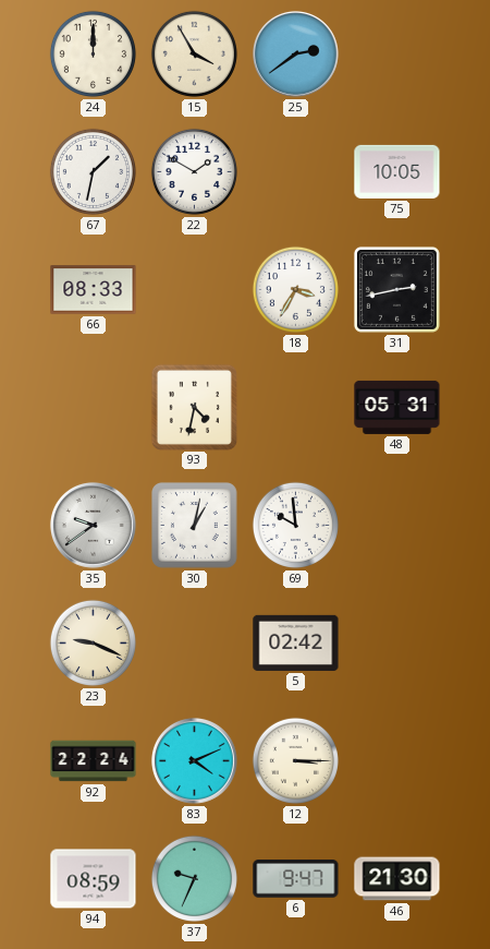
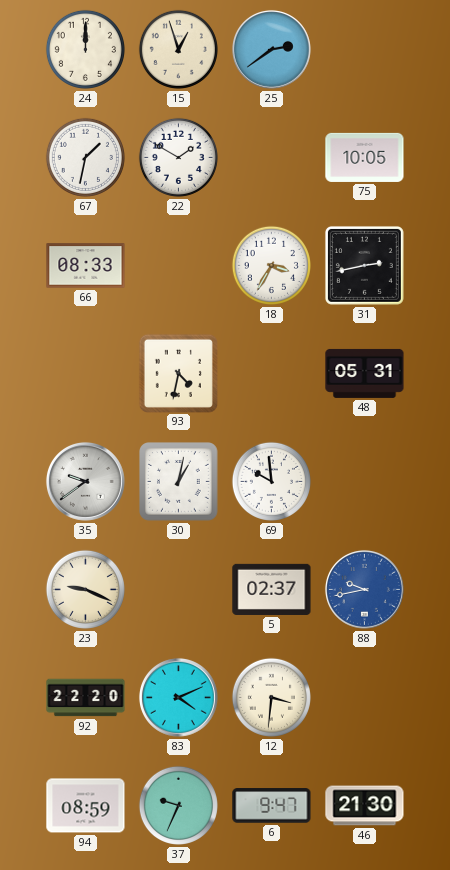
15: 3:55 -> 12:57
5: 02:42 -> 02:37
88: none -> 9:43
92: 22:24 -> 22:20
12: 3:15 -> 3:31
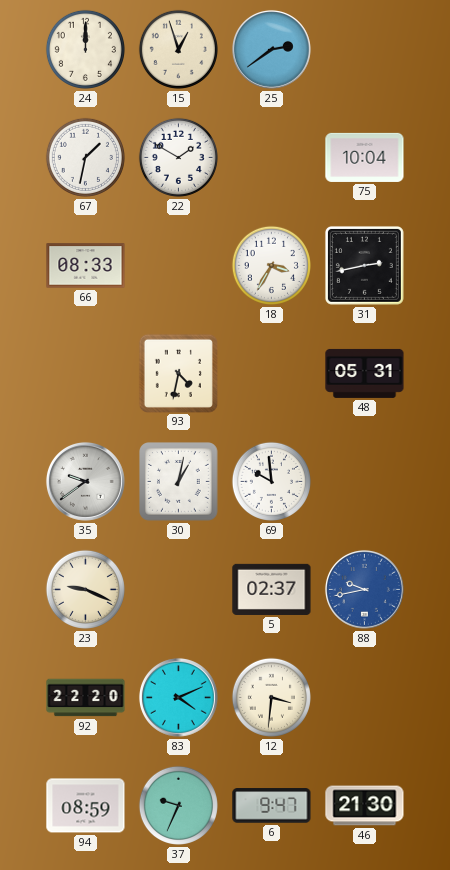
75: 10:05 -> 10:04
